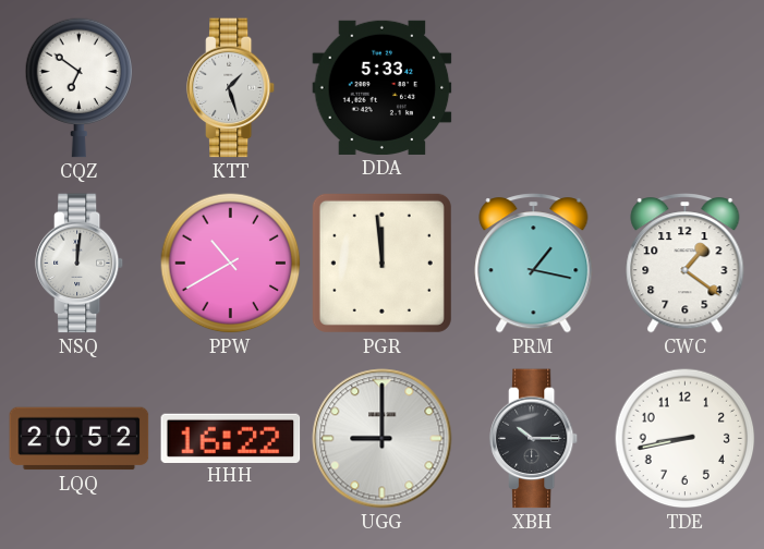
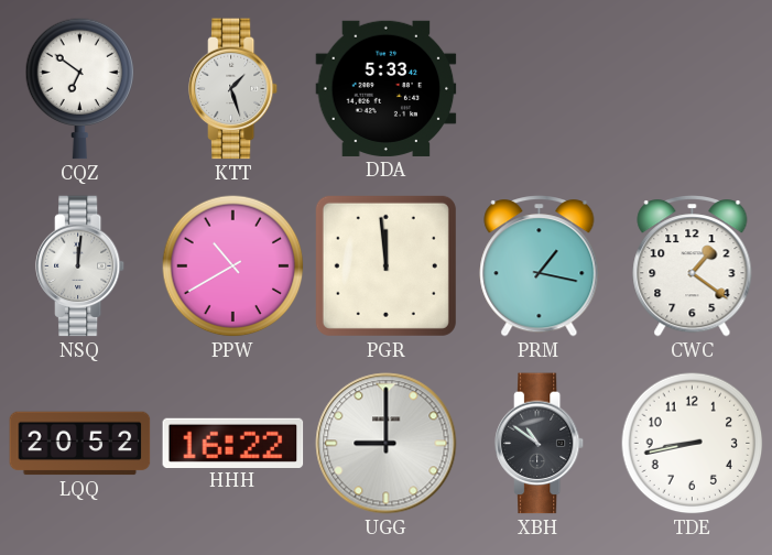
XBH: 10:15 -> 10:51
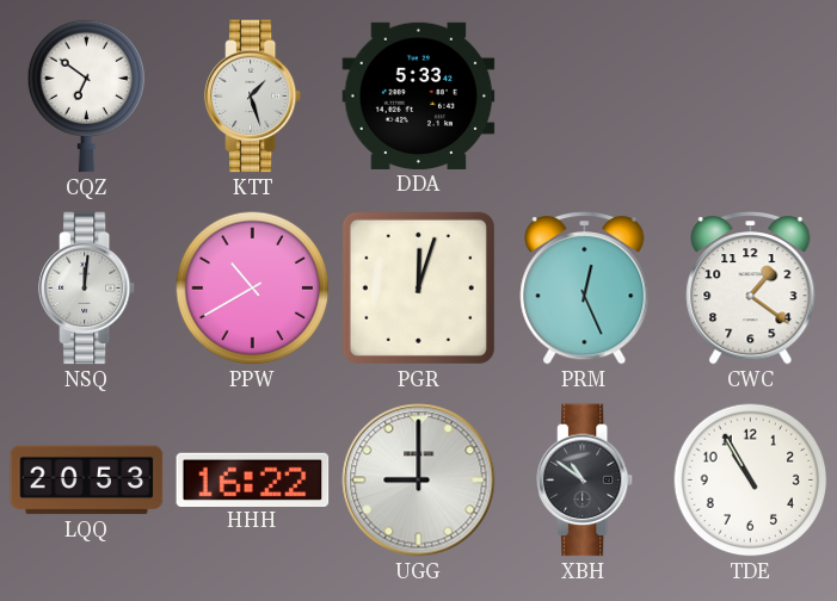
PGR: 11:59 -> 12:03
PRM: 1:17 -> 12:26
LQQ: 20:52 -> 20:53
TDE: 8:43 -> 10:55
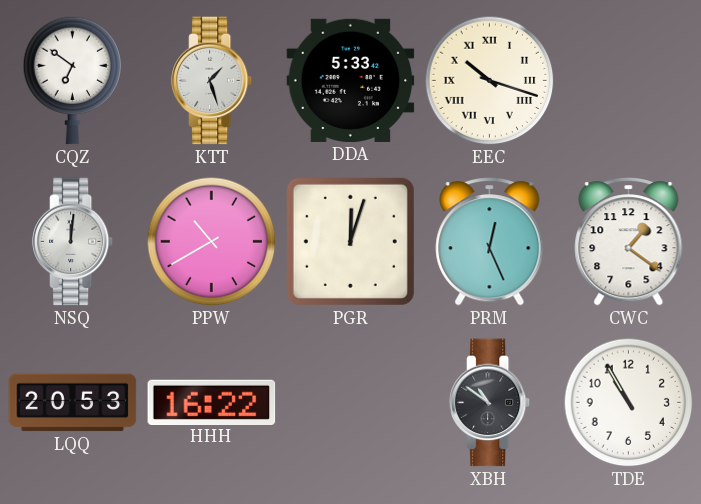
EEC: none -> 10:18
UGG: 9:00 -> none
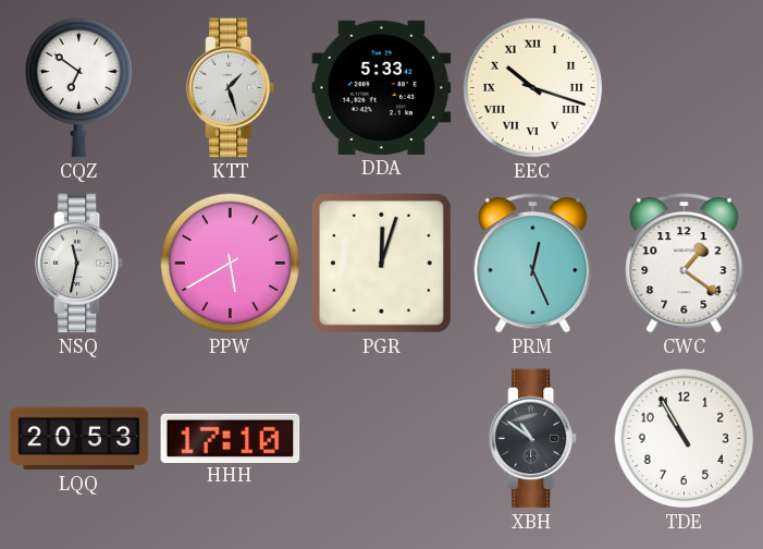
NSQ: 12:01 -> 11:32
PPW: 10:40 -> 5:40
HHH: 16:22 -> 17:10
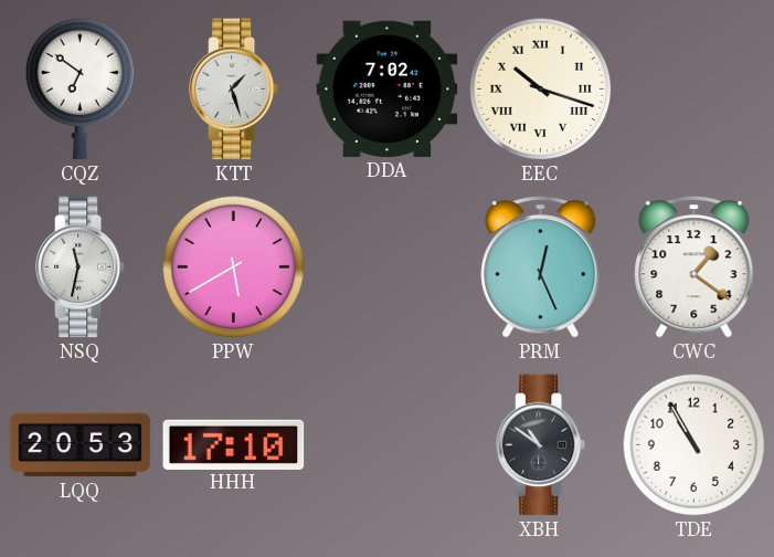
DDA: 5:33 -> 7:02
PGR: 12:03 -> none
